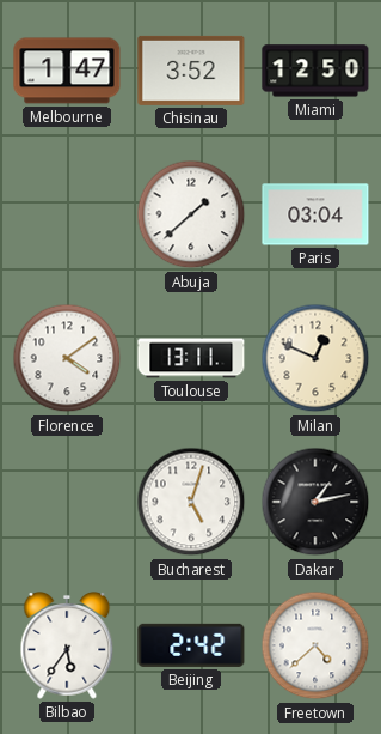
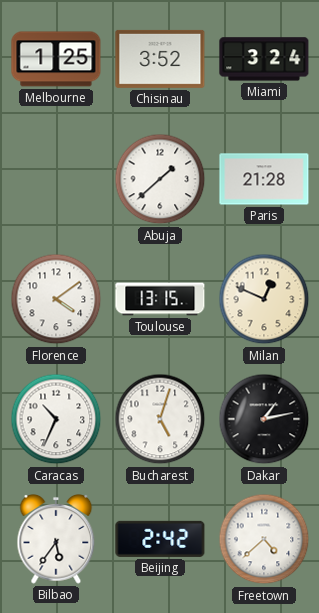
Melbourne: 1:47 -> 1:25
Miami: 12:50 -> 3:24
Paris: 03:04 -> 21:28
Toulouse: 13:11 -> 13:15
Caracas: none -> 10:34
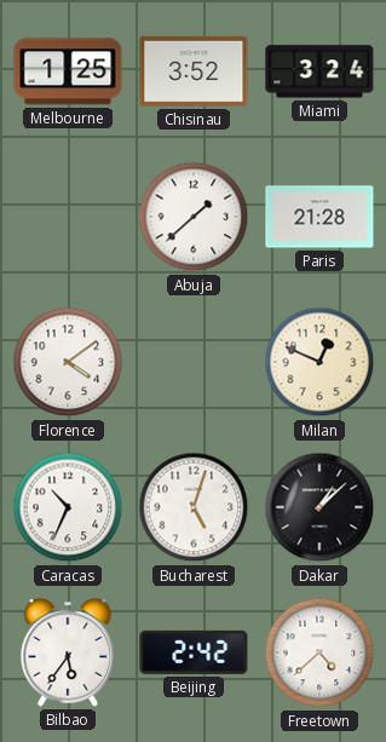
Toulouse: 13:15 -> none
Dakar: 1:13 -> 1:08
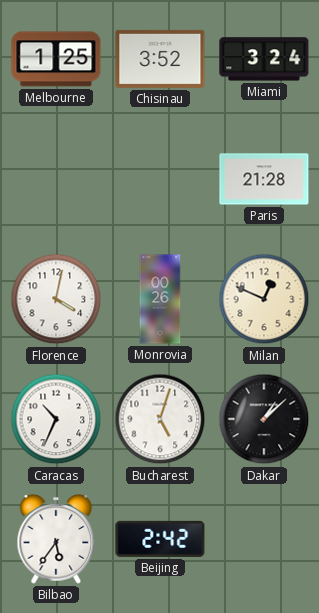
Abuja: 1:38 -> none
Florence: 4:09 -> 4:02
Monrovia: none -> 00:26
Freetown: 4:38 -> none
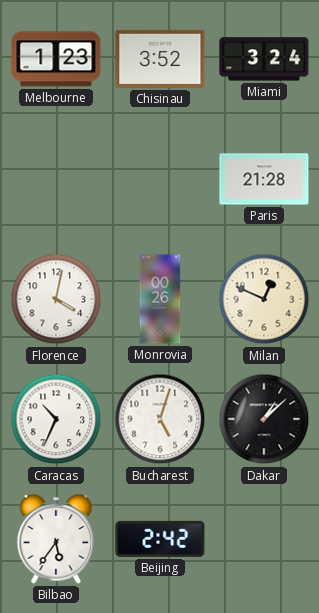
Melbourne: 1:25 -> 1:23
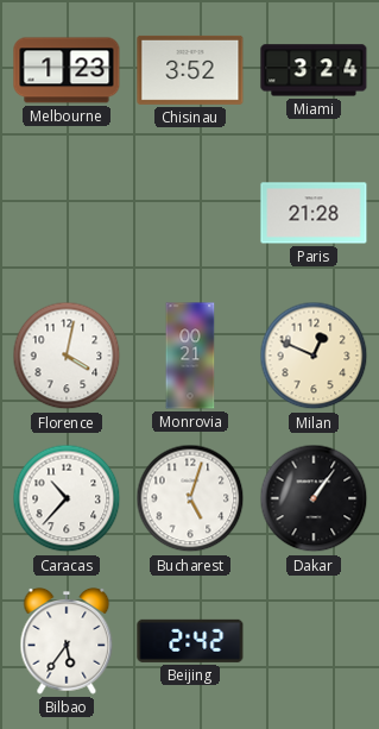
Monrovia: 00:26 -> 00:21
Caracas: 10:34 -> 10:37
Dakar: 1:08 -> 1:06
